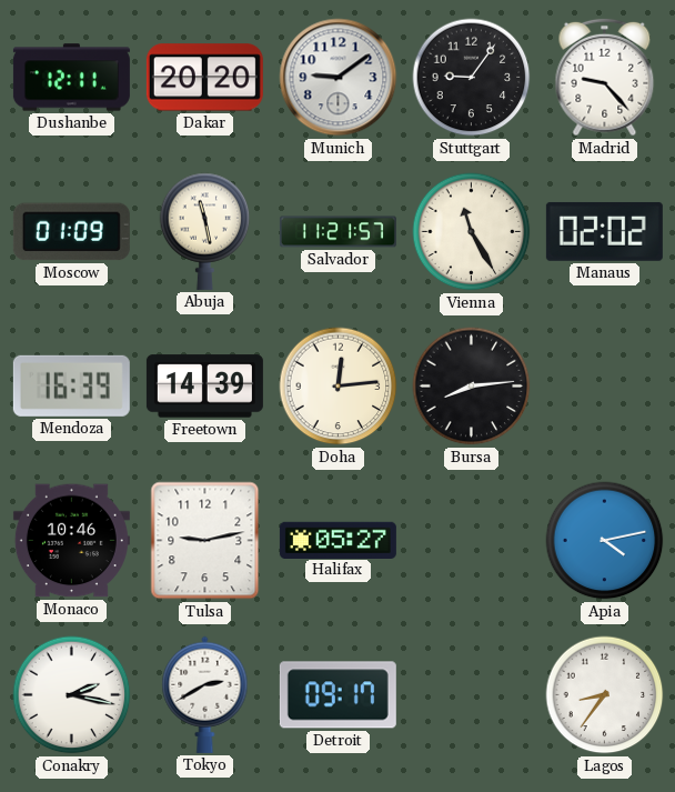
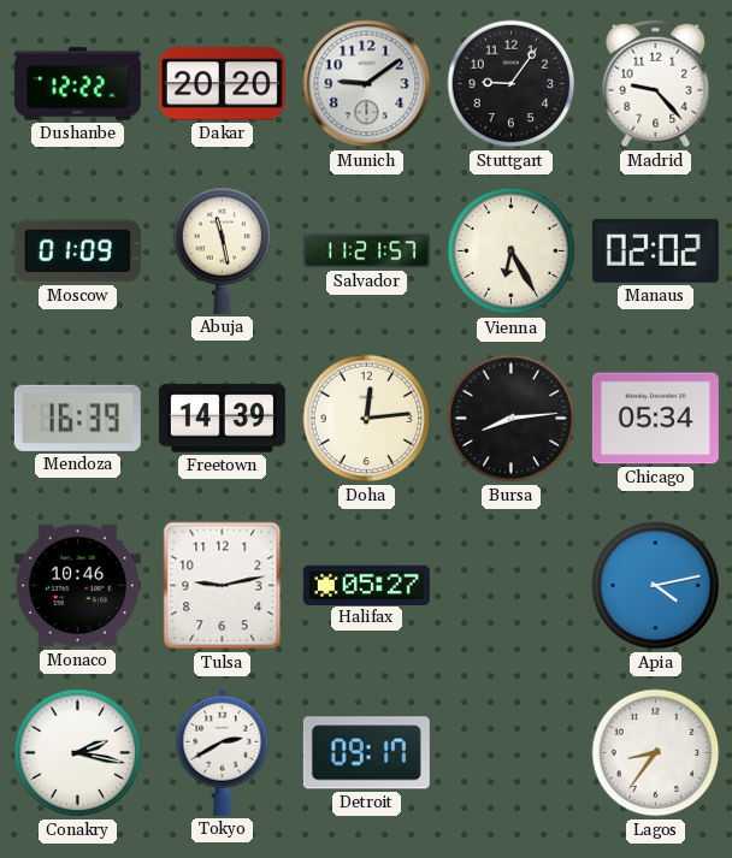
Dushanbe: 12:11 -> 12:22
Vienna: 11:25 -> 6:25
Chicago: none -> 05:34
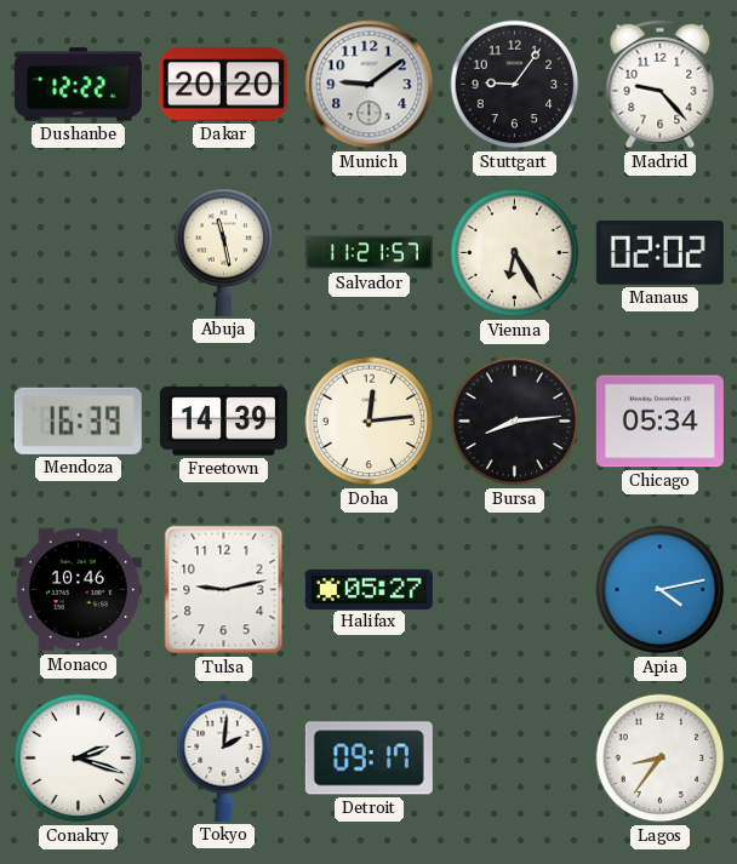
Moscow: 01:09 -> none
Conakry: 2:17 -> 2:18
Tokyo: 2:40 -> 2:01
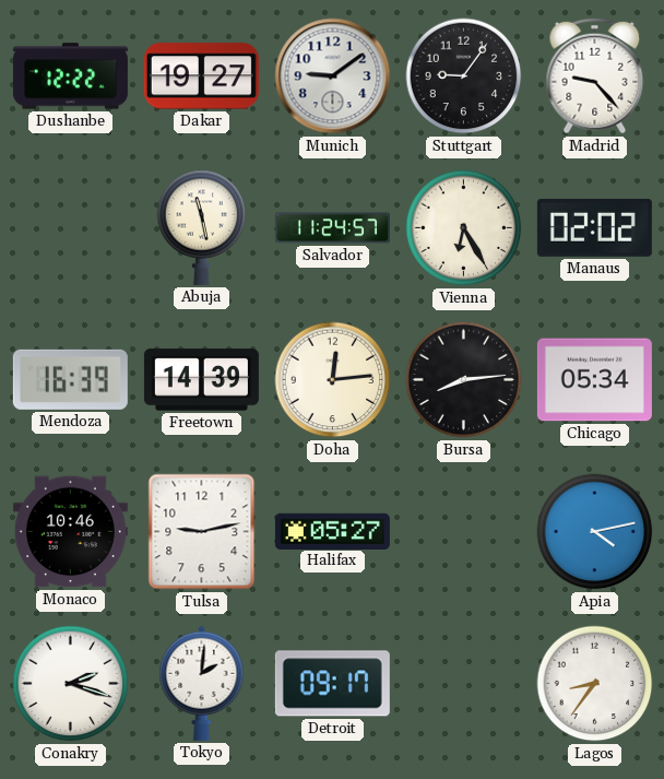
Dakar: 20:20 -> 19:27
Salvador: 11:21 -> 11:24
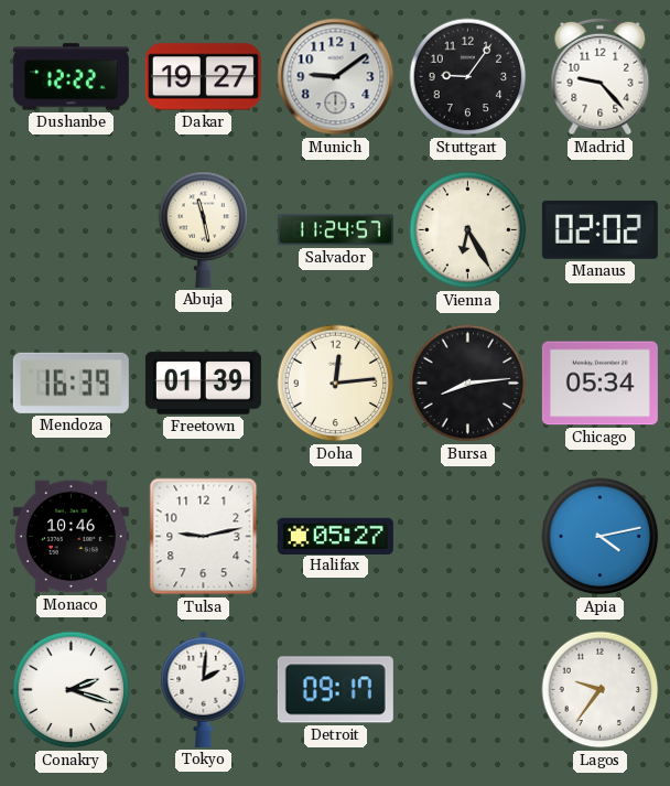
Freetown: 14:39 -> 01:39
Lagos: 8:36 -> 9:36
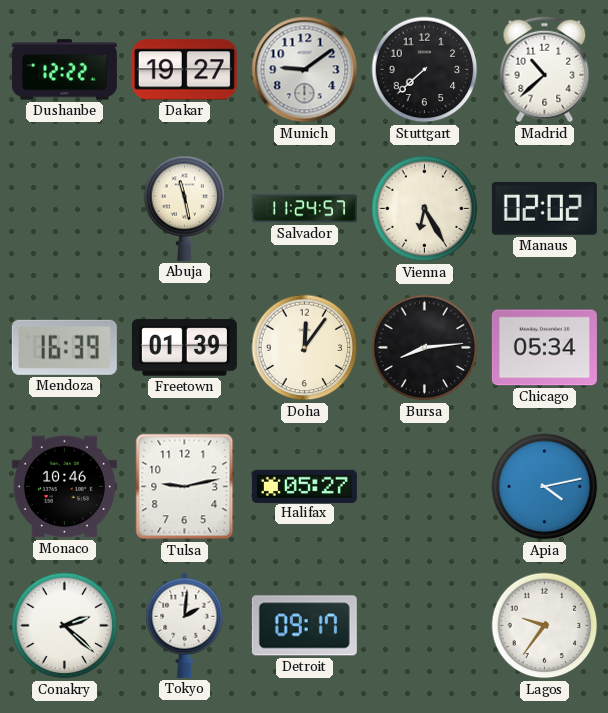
Stuttgart: 9:06 -> 7:38
Madrid: 9:23 -> 10:38
Doha: 12:14 -> 12:06
Conakry: 2:18 -> 2:22
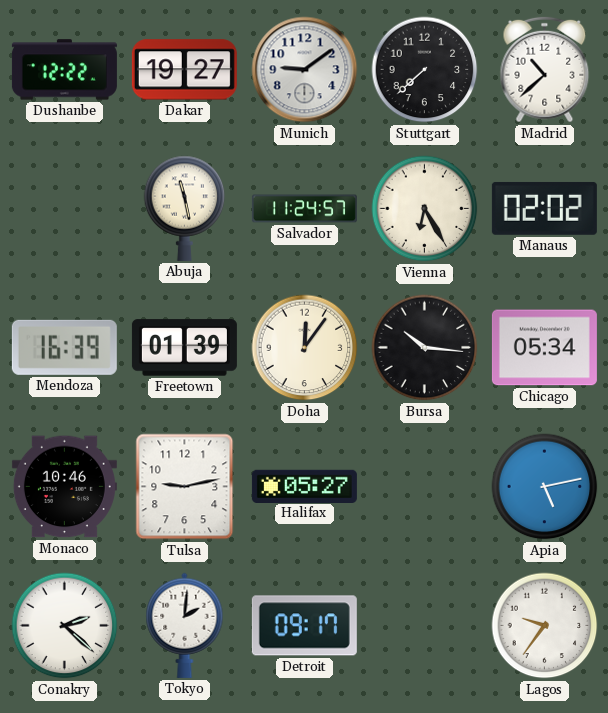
Bursa: 8:14 -> 10:16
Apia: 4:13 -> 5:13
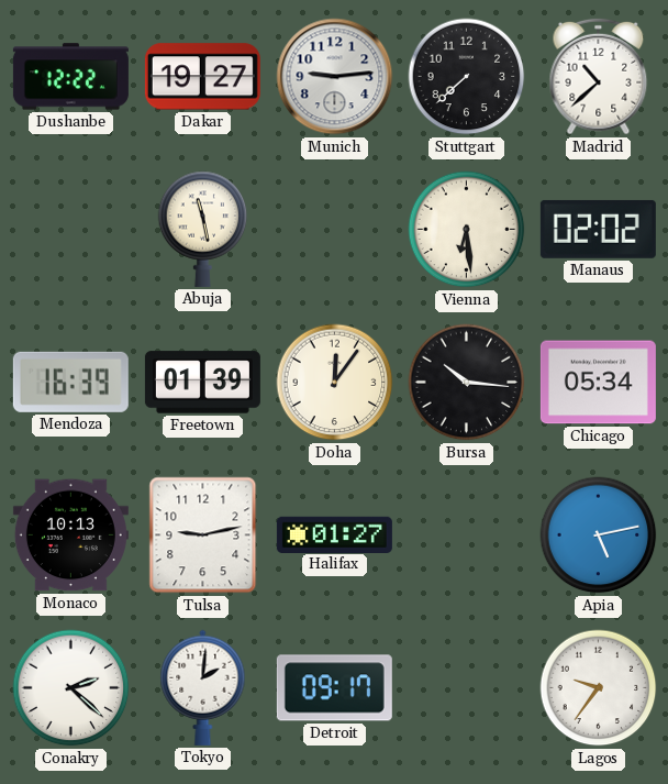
Munich: 9:09 -> 9:14
Salvador: 11:24 -> none
Vienna: 6:25 -> 6:29
Monaco: 10:46 -> 10:13
Halifax: 05:27 -> 01:27
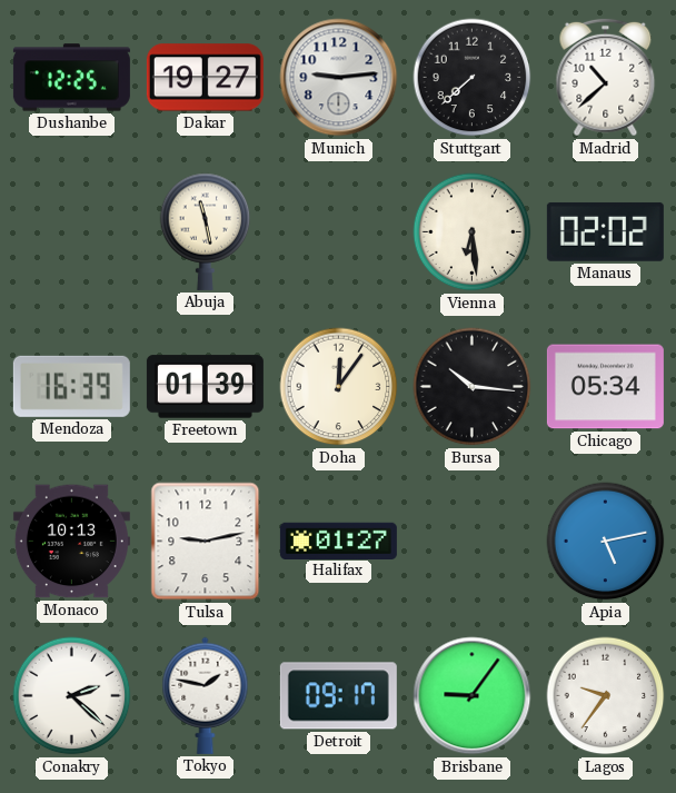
Dushanbe: 12:22 -> 12:25
Tokyo: 2:01 -> 1:47
Brisbane: none -> 9:06
